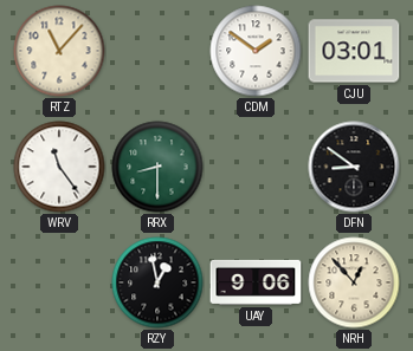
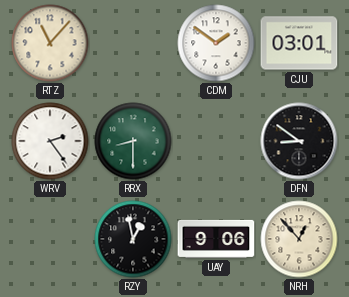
WRV: 11:24 -> 2:24
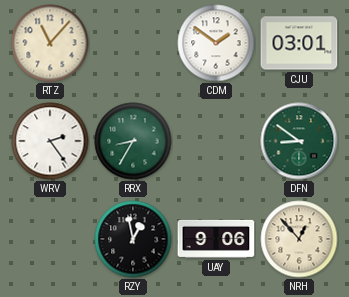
RRX: 8:30 -> 8:35
DFN dial: black -> green
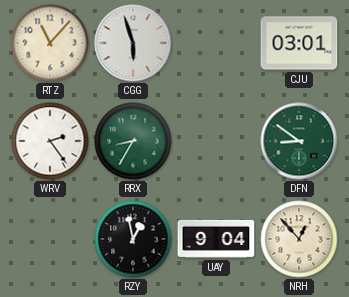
CGG: none -> 5:57
CDM: 1:51 -> none
UAY: 9:06 -> 9:04
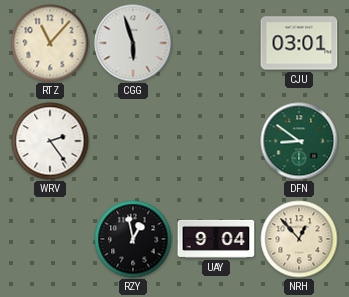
RRX: 8:35 -> none
